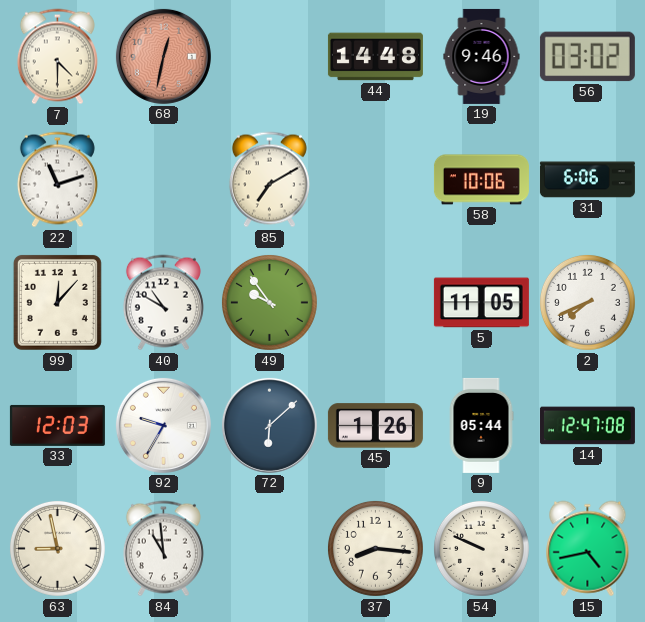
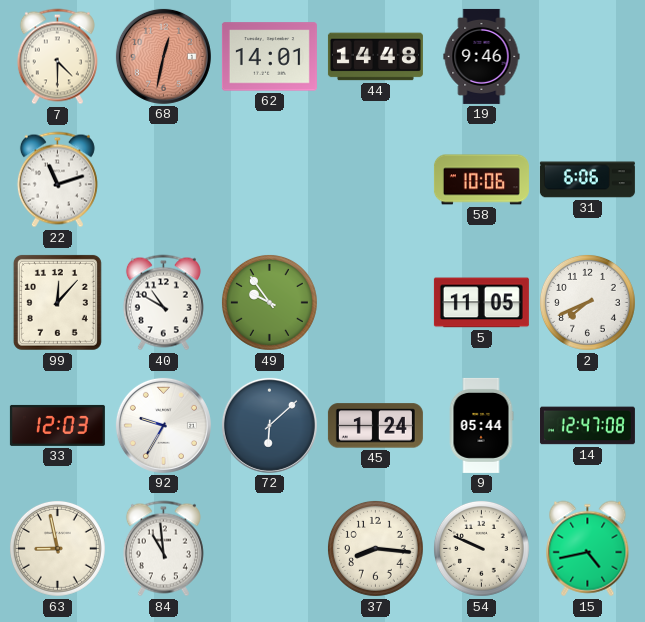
62: none -> 14:01
56: 03:02 -> none
85: 7:10 -> none
45: 1:26 -> 1:24
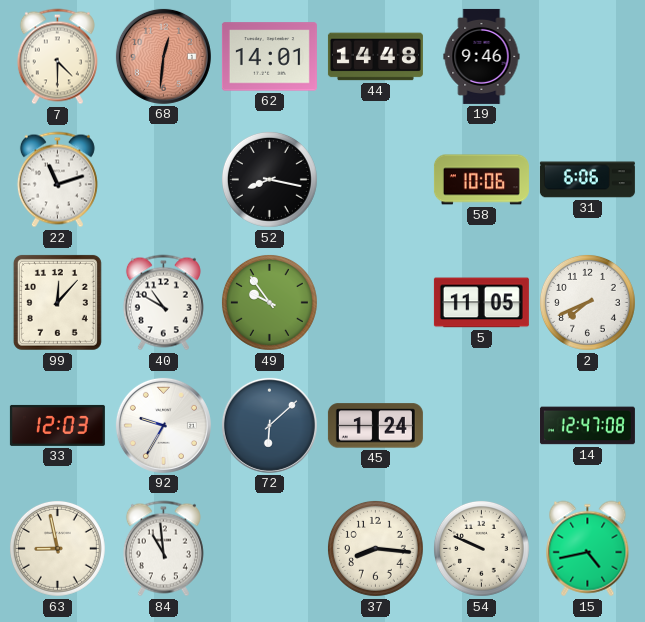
68: 12:32 -> 12:31
52: none -> 8:17
9: 05:44 -> none
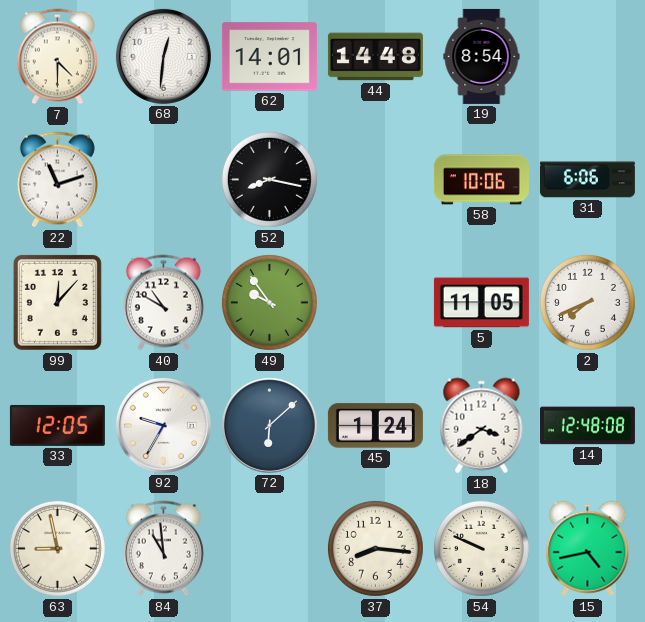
68 dial: salmon -> white
19: 9:46 -> 8:54
33: 12:03 -> 12:05
18: none -> 3:39
14: 12:47 -> 12:48
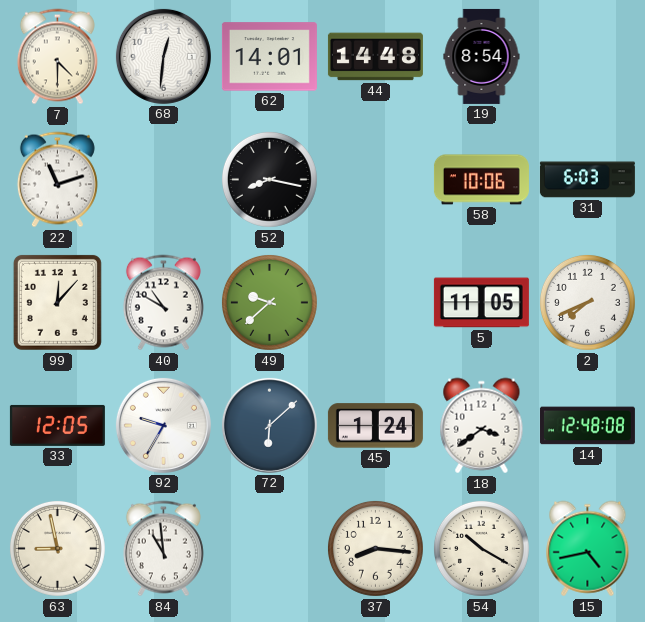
31: 6:06 -> 6:03
49: 9:54 -> 9:38
54: 9:49 -> 10:20
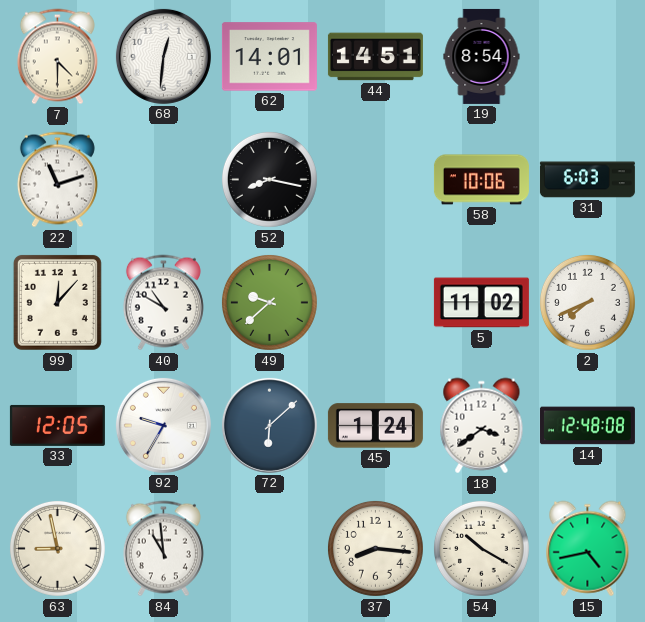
44: 14:48 -> 14:51
5: 11:05 -> 11:02
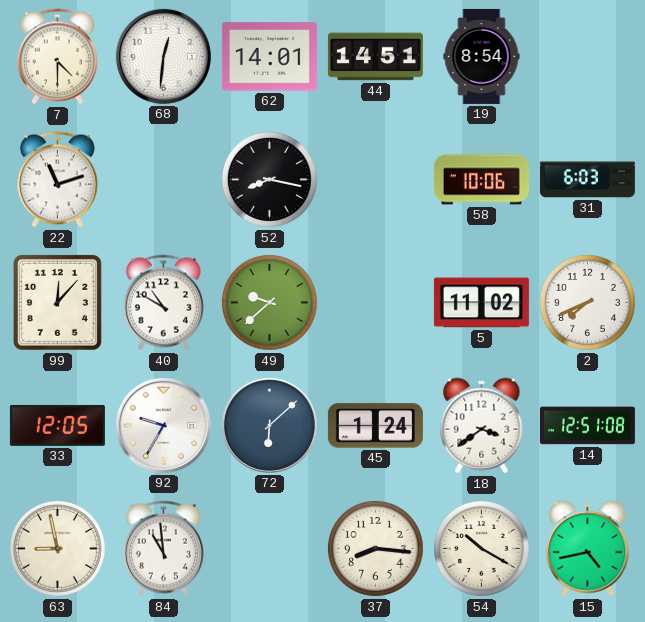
14: 12:48 -> 12:51
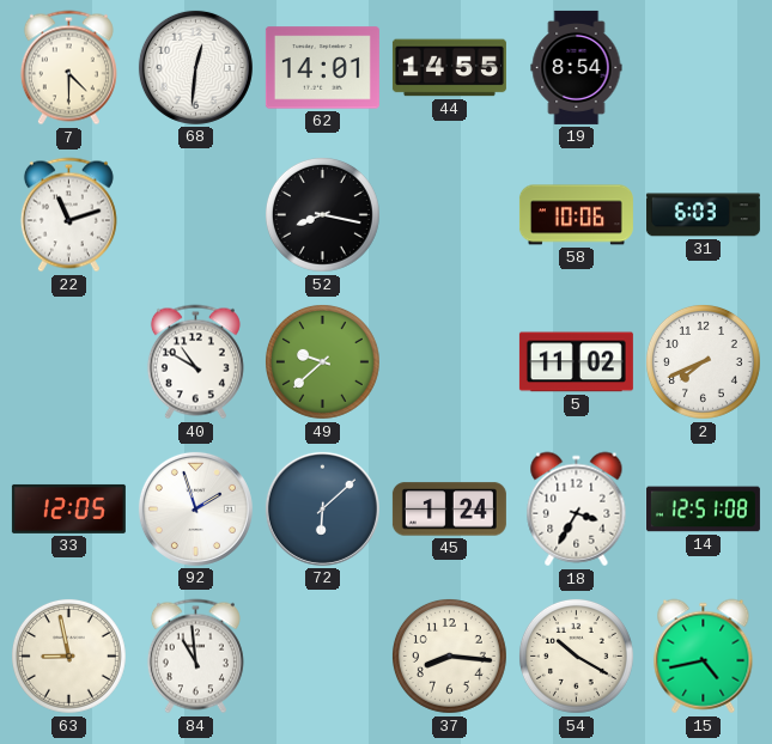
44: 14:51 -> 14:55
99: 12:07 -> none
92: 9:35 -> 1:57
18: 3:39 -> 3:35
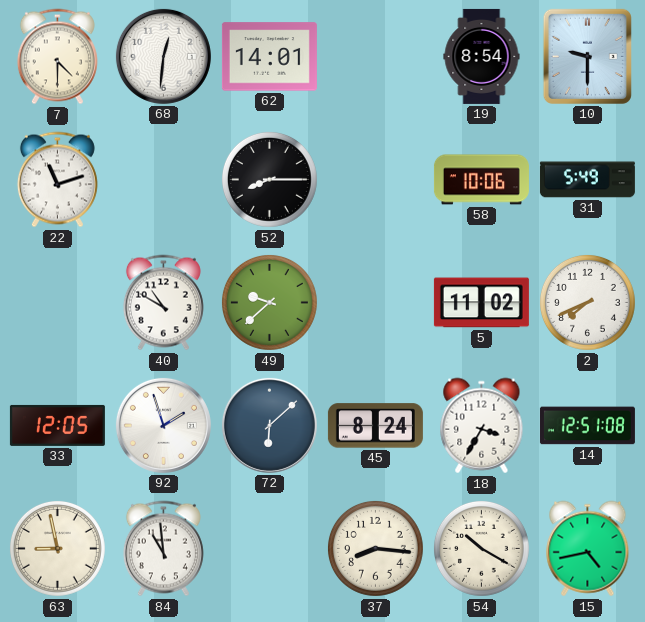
44: 14:55 -> none
10: none -> 9:30
52: 8:17 -> 8:15
31: 6:03 -> 5:49
45: 1:24 -> 8:24
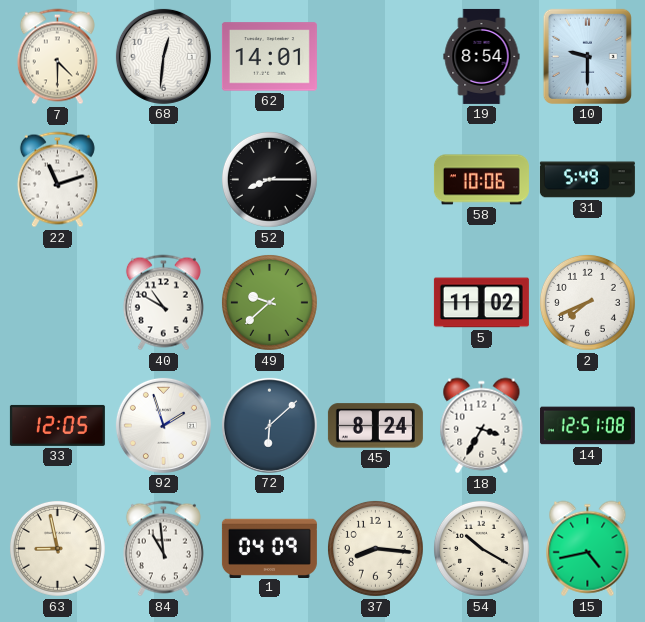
1: none -> 04:09
